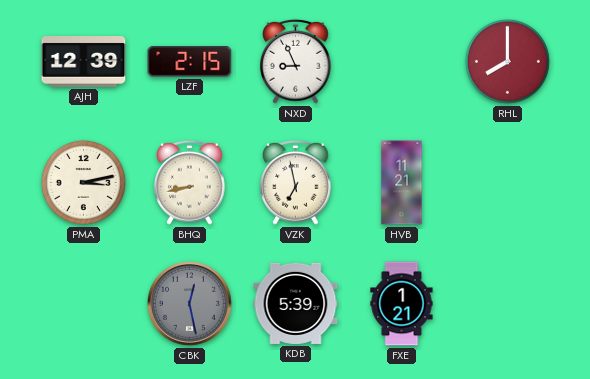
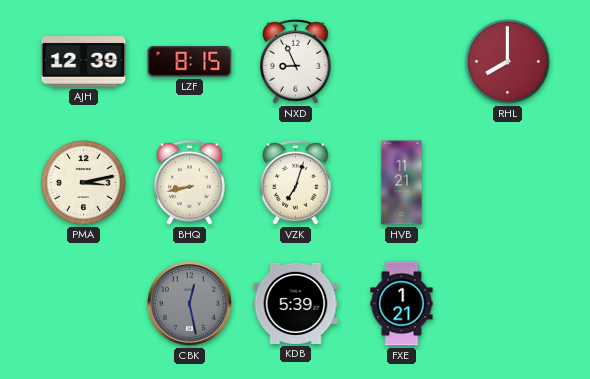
LZF: 2:15 -> 8:15
VZK: 6:58 -> 7:03
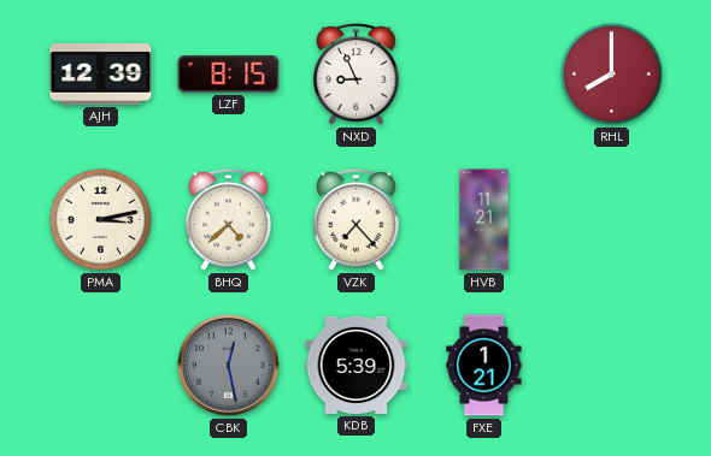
BHQ: 8:43 -> 4:38
VZK: 7:03 -> 7:23
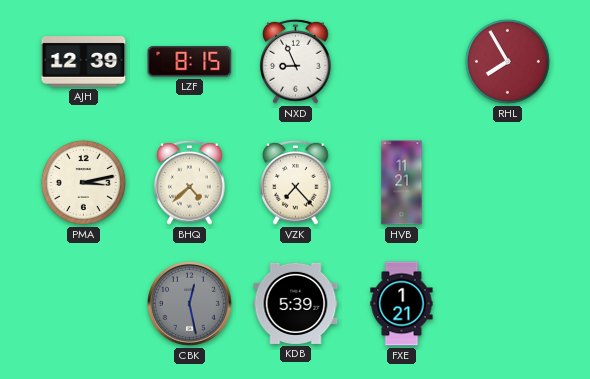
RHL: 8:00 -> 7:55
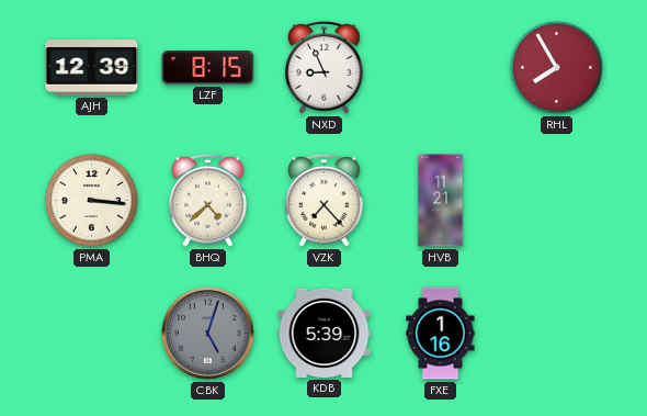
PMA: 3:13 -> 3:16
CBK: 12:28 -> 5:03
FXE: 1:21 -> 1:16
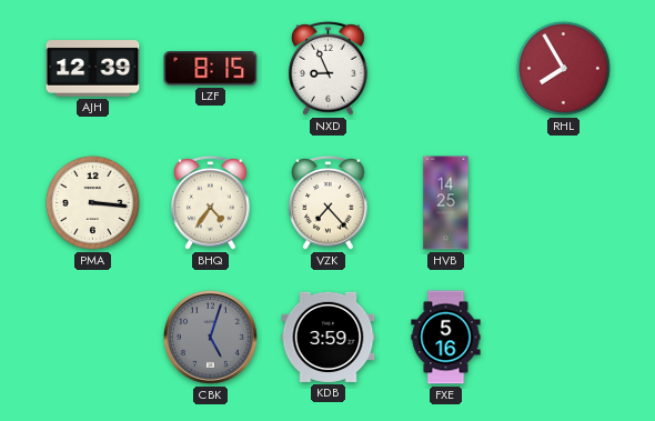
BHQ: 4:38 -> 4:36
HVB: 11:21 -> 14:25
KDB: 5:39 -> 3:59
FXE: 1:16 -> 5:16
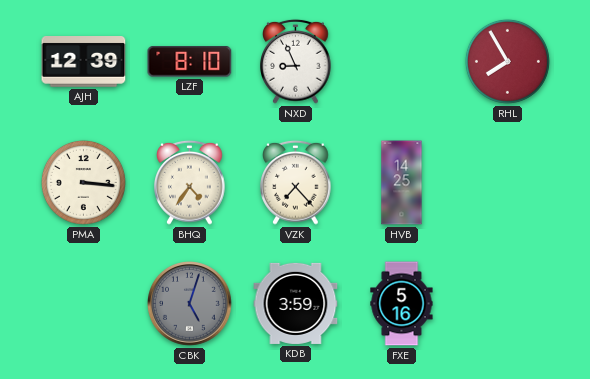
LZF: 8:15 -> 8:10
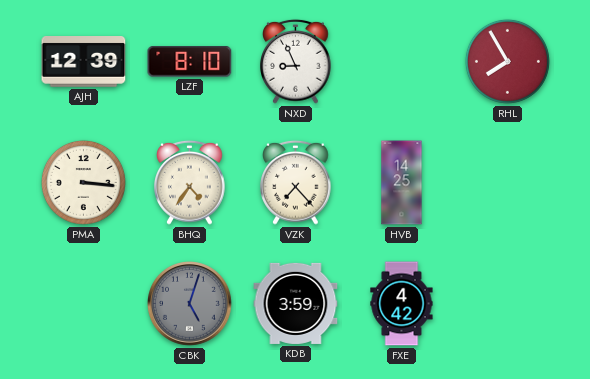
FXE: 5:16 -> 4:42
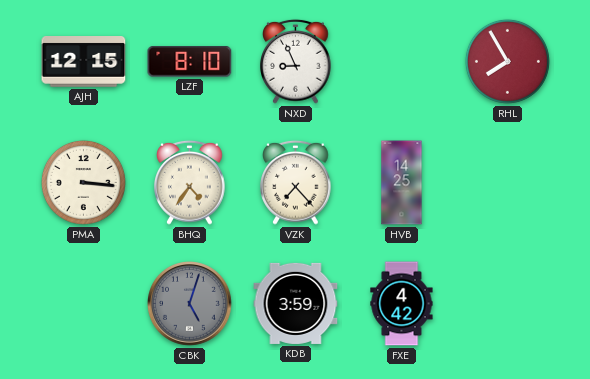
AJH: 12:39 -> 12:15
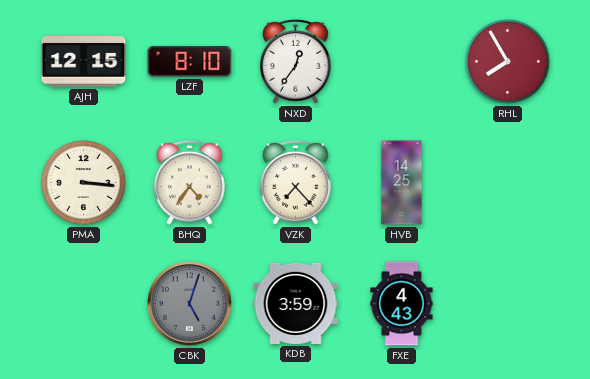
NXD: 8:56 -> 12:36
FXE: 4:42 -> 4:43
